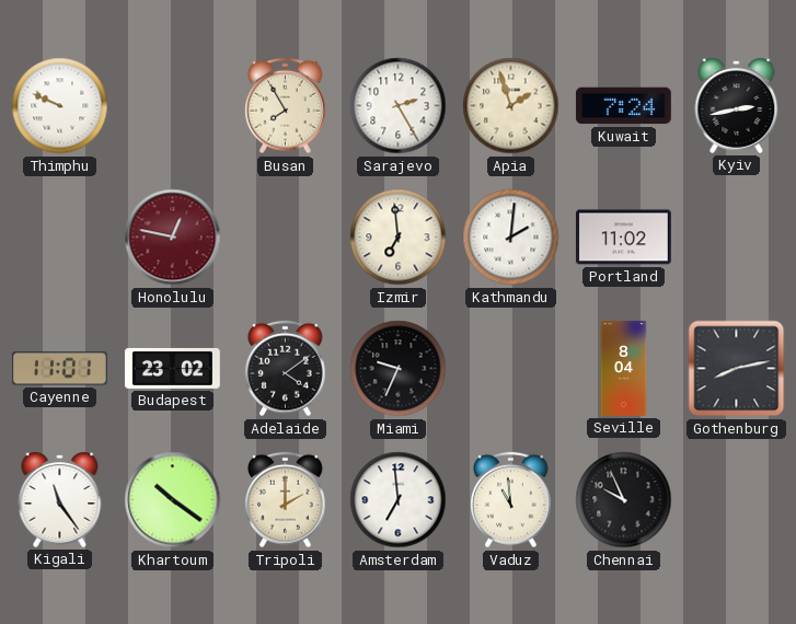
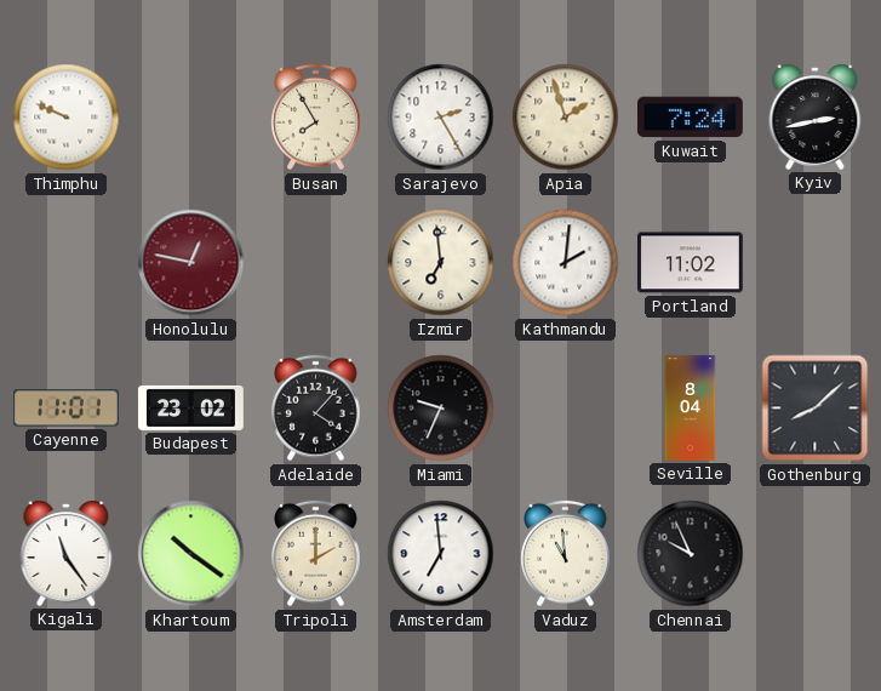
Adelaide: 4:09 -> 4:07
Gothenburg: 8:13 -> 8:08
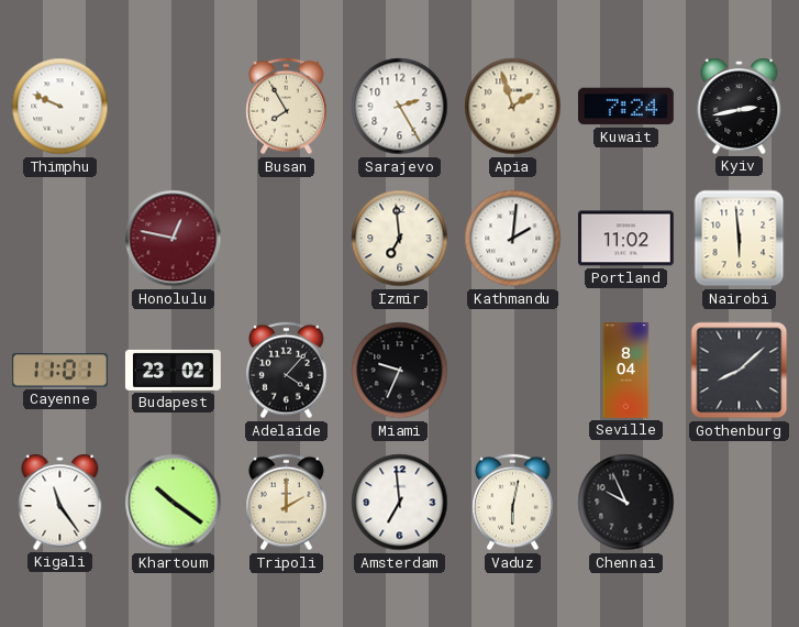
Nairobi: none -> 5:59
Vaduz: 10:59 -> 6:02
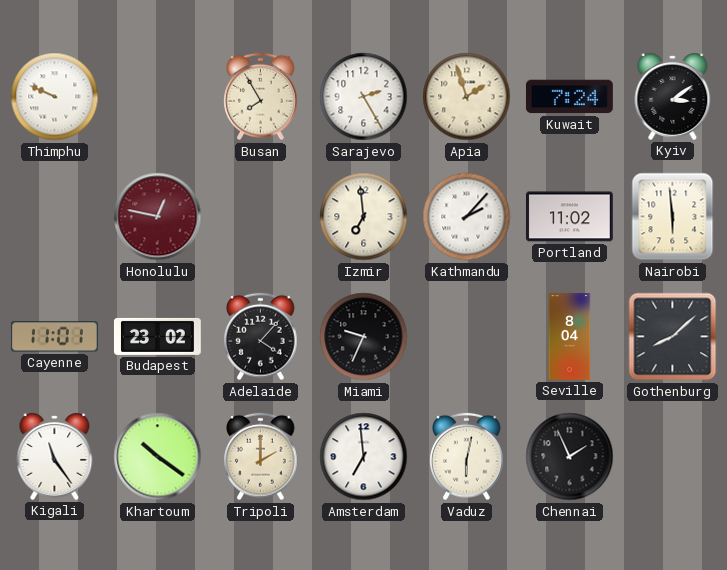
Kyiv: 2:43 -> 3:09
Kathmandu: 2:01 -> 2:07
Chennai: 9:56 -> 1:56
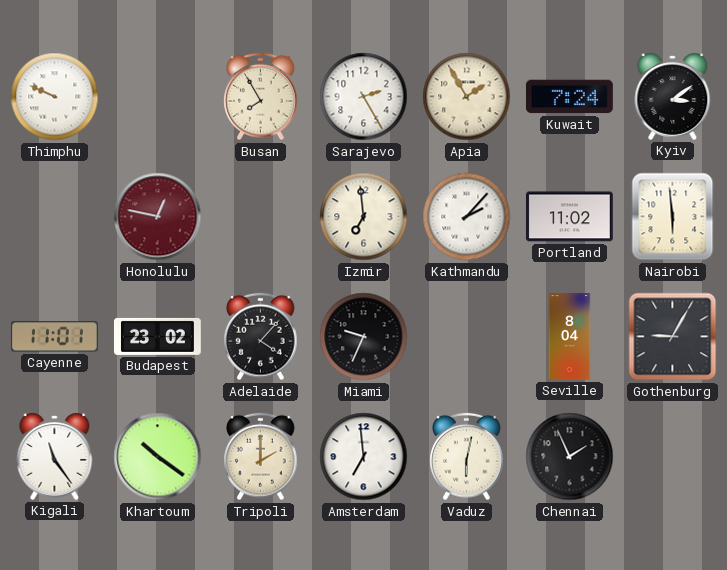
Apia: 1:57 -> 1:55
Gothenburg: 8:08 -> 9:05
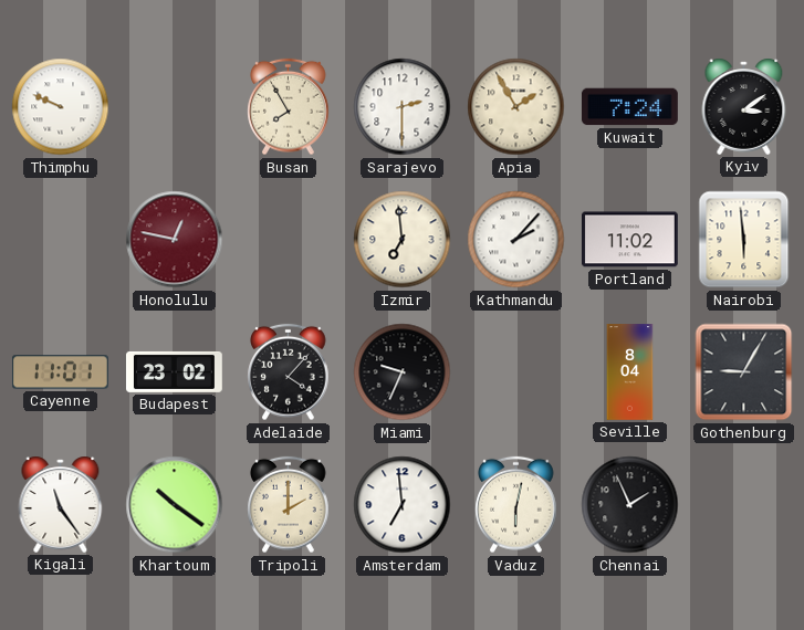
Sarajevo: 2:25 -> 2:30
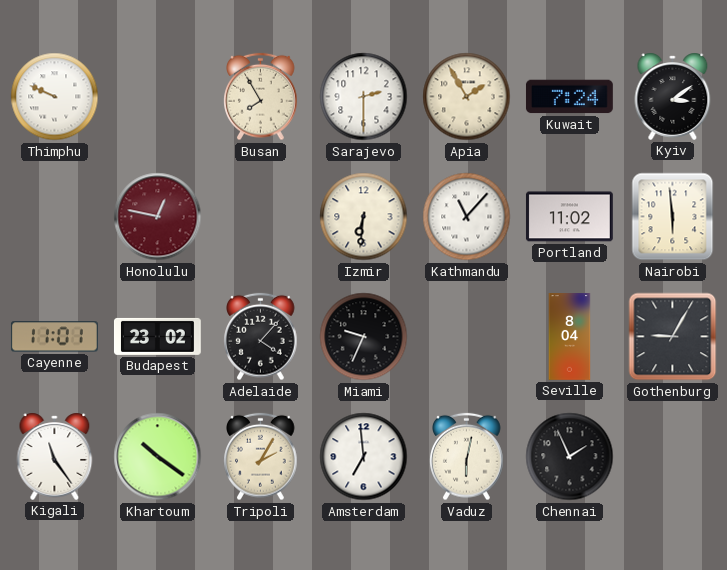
Izmir: 6:59 -> 6:31
Kathmandu: 2:07 -> 11:07
Tripoli: 2:00 -> 2:05
